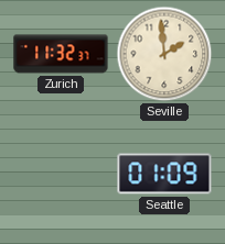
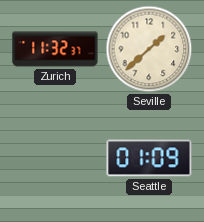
Seville: 1:59 -> 1:38
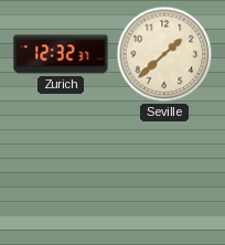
Zurich: 11:32 -> 12:32
Seattle: 01:09 -> none
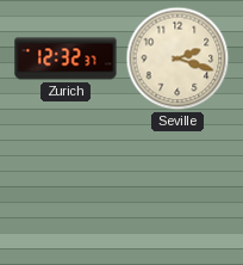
Seville: 1:38 -> 2:18
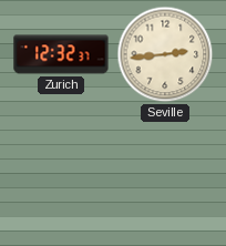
Seville: 2:18 -> 2:44
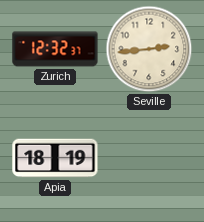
Apia: none -> 18:19
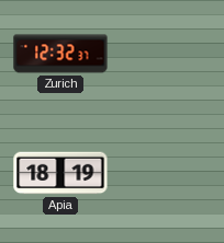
Seville: 2:44 -> none
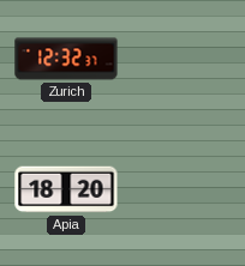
Apia: 18:19 -> 18:20
